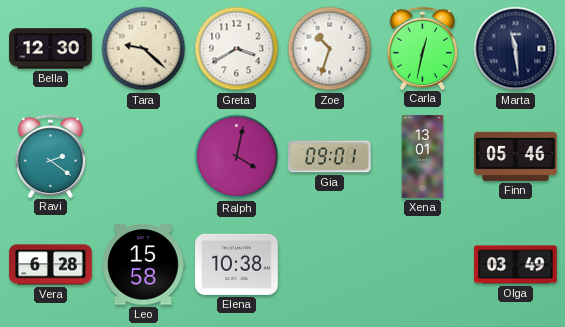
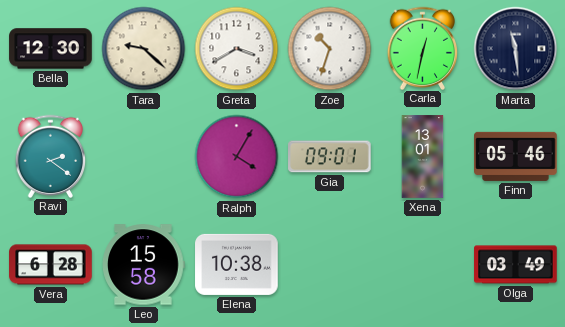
Ralph: 4:02 -> 4:05
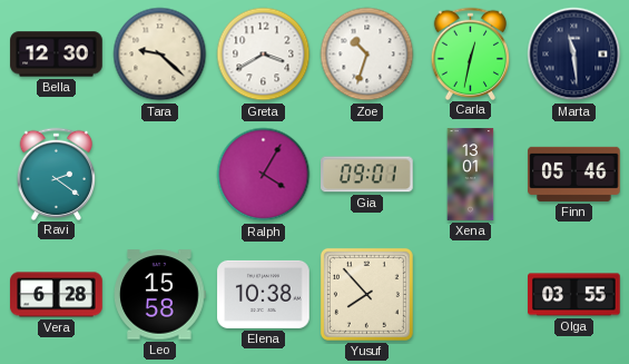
Yusuf: none -> 7:53
Olga: 03:49 -> 03:55
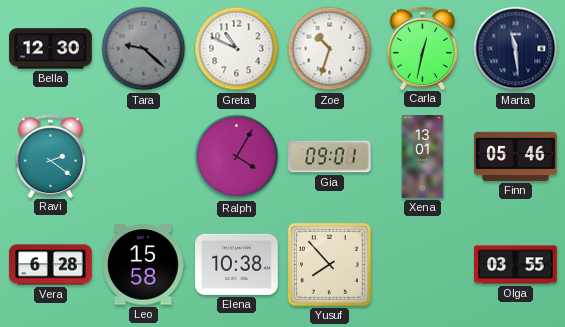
Tara dial: cream -> grey
Greta: 3:40 -> 10:49
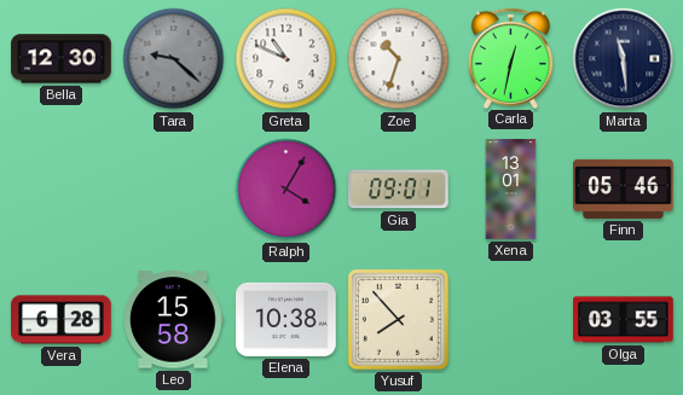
Ravi: 2:21 -> none
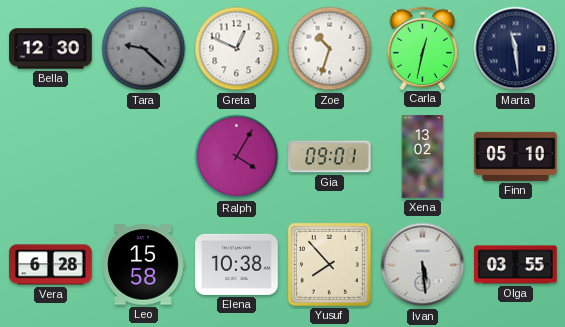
Greta: 10:49 -> 12:49
Xena: 13:01 -> 13:02
Finn: 05:46 -> 05:10
Ivan: none -> 5:29
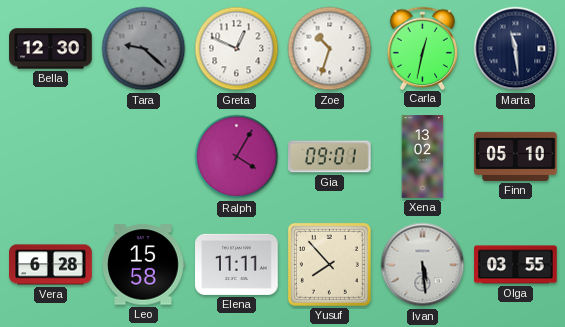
Elena: 10:38 -> 11:11
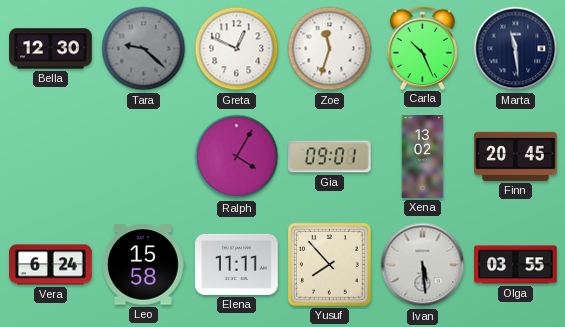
Zoe: 10:33 -> 11:33
Carla: 12:32 -> 10:26
Finn: 05:10 -> 20:45
Vera: 6:28 -> 6:24
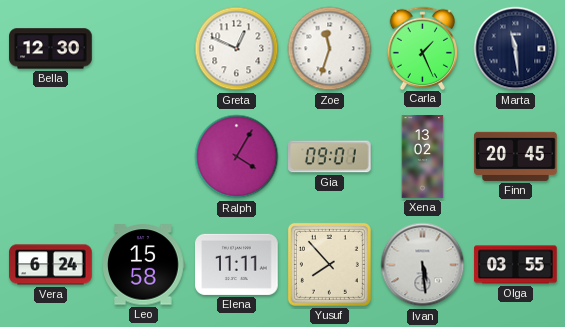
Tara: 9:22 -> none
Carla: 10:26 -> 1:26
